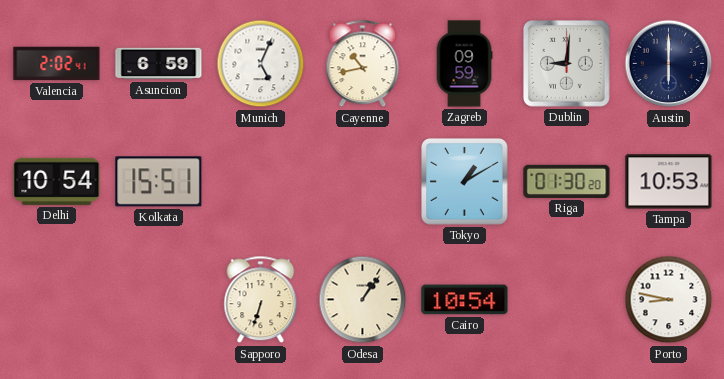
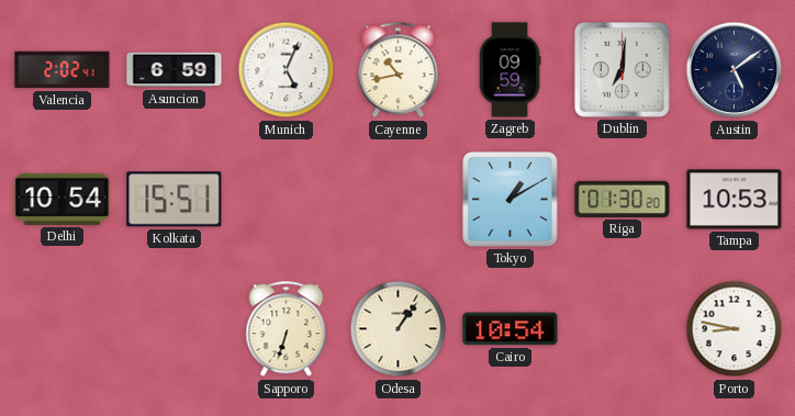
Dublin: 9:01 -> 7:01
Austin: 6:00 -> 5:09
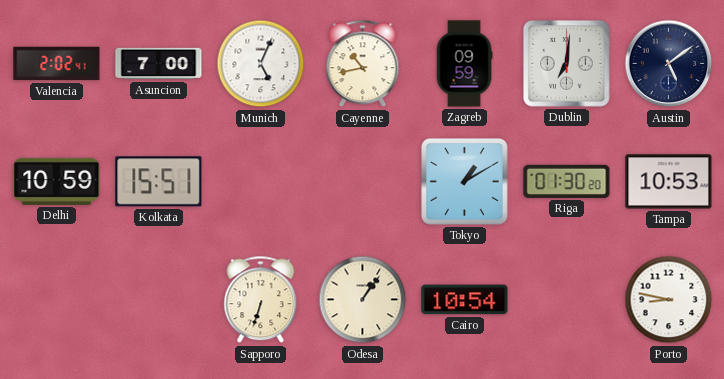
Asuncion: 6:59 -> 7:00
Delhi: 10:54 -> 10:59
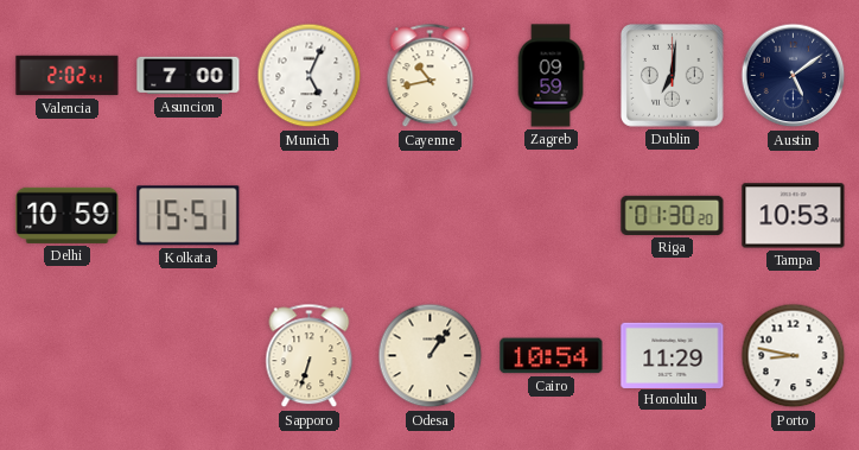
Tokyo: 1:10 -> none
Honolulu: none -> 11:29
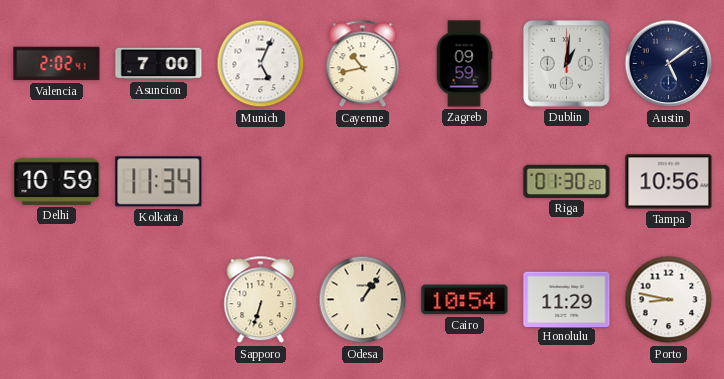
Dublin: 7:01 -> 1:01
Kolkata: 15:51 -> 11:34
Tampa: 10:53 -> 10:56
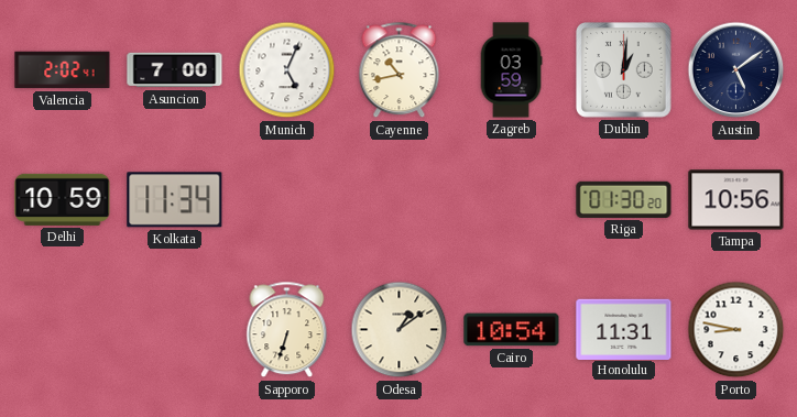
Zagreb: 09:59 -> 03:59
Odesa: 1:06 -> 1:09
Honolulu: 11:29 -> 11:31
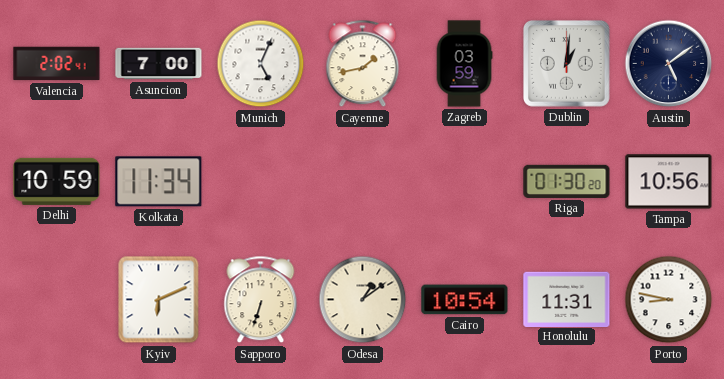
Cayenne: 10:43 -> 1:43
Kyiv: none -> 6:11
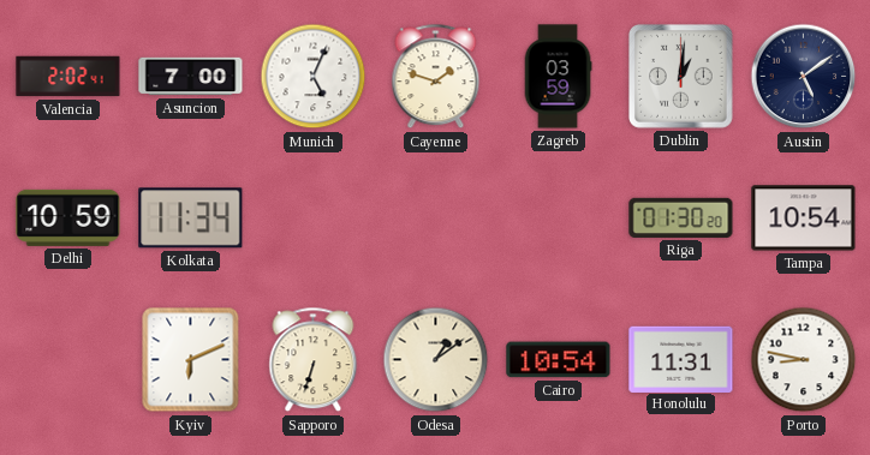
Cayenne: 1:43 -> 1:48
Tampa: 10:56 -> 10:54
